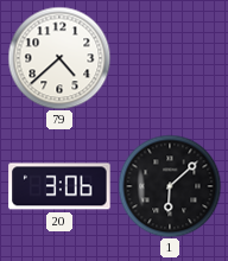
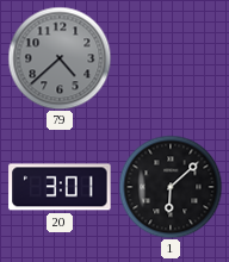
79 dial: white -> grey
20: 3:06 -> 3:01
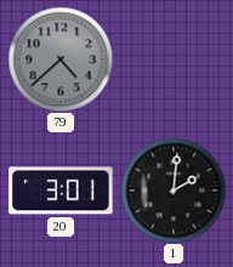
1: 6:08 -> 2:01
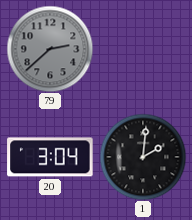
79: 4:38 -> 2:38
20: 3:01 -> 3:04
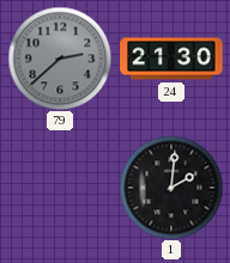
24: none -> 21:30
20: 3:04 -> none
